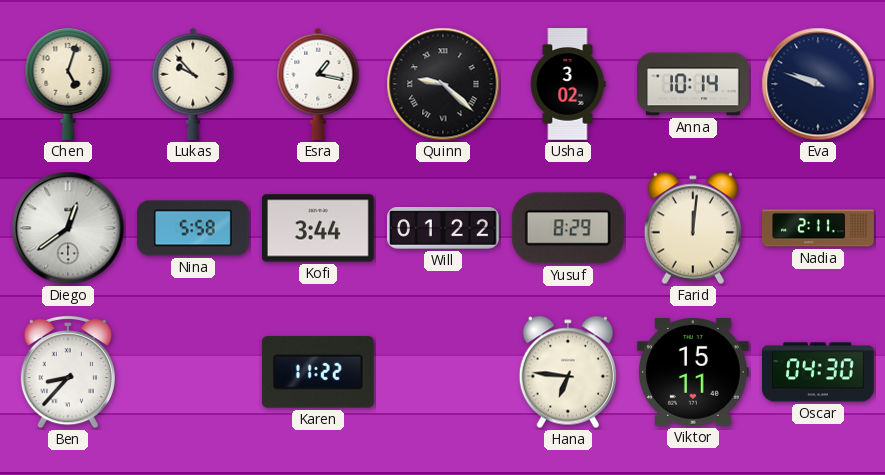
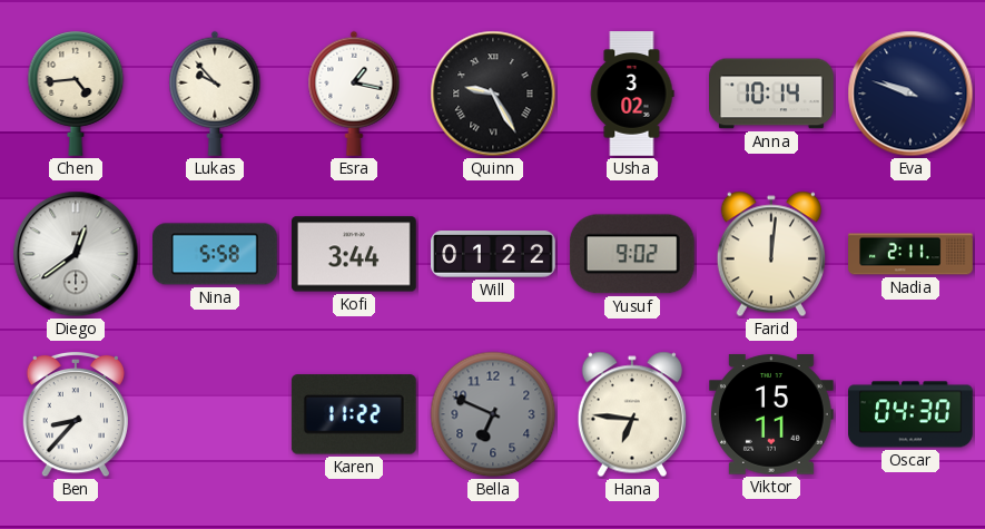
Chen: 5:03 -> 4:44
Quinn: 9:22 -> 9:25
Yusuf: 8:29 -> 9:02
Bella: none -> 6:49
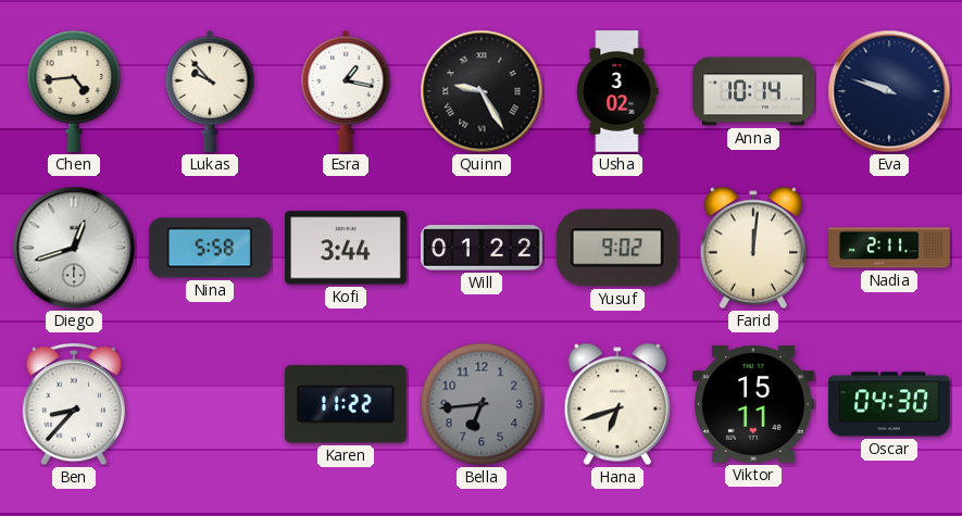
Diego: 12:39 -> 12:42
Bella: 6:49 -> 6:44
Hana: 6:46 -> 6:42
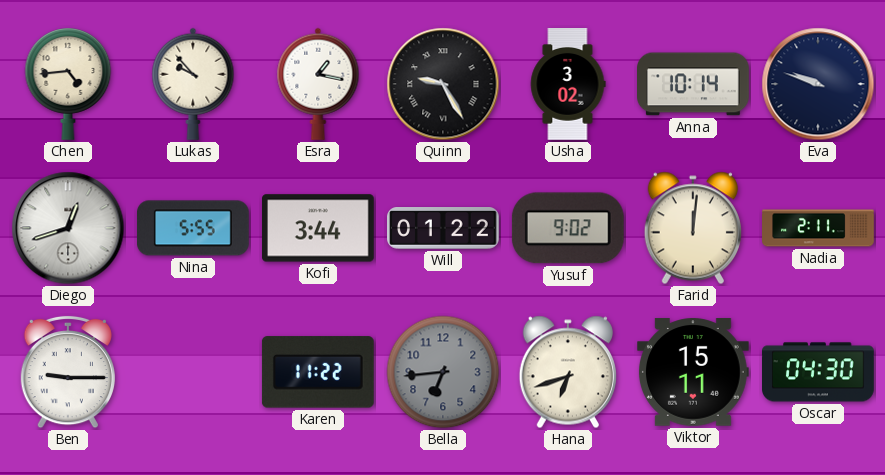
Nina: 5:58 -> 5:55
Ben: 8:37 -> 9:15
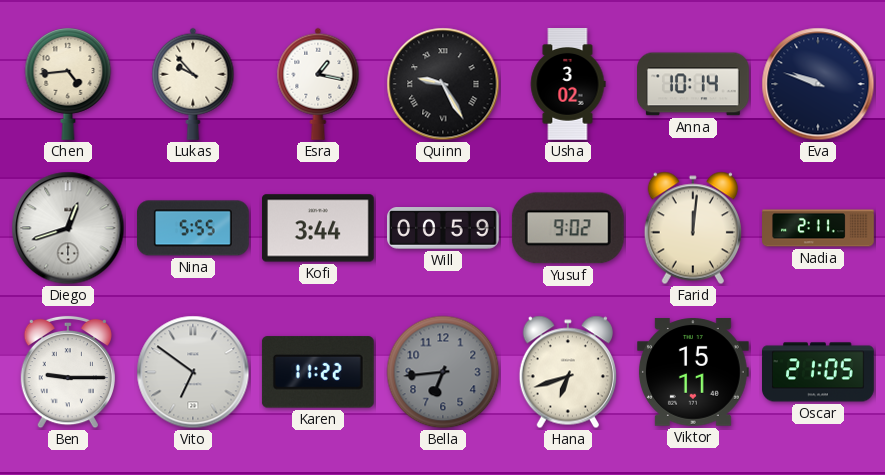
Will: 01:22 -> 00:59
Vito: none -> 6:51
Oscar: 04:30 -> 21:05
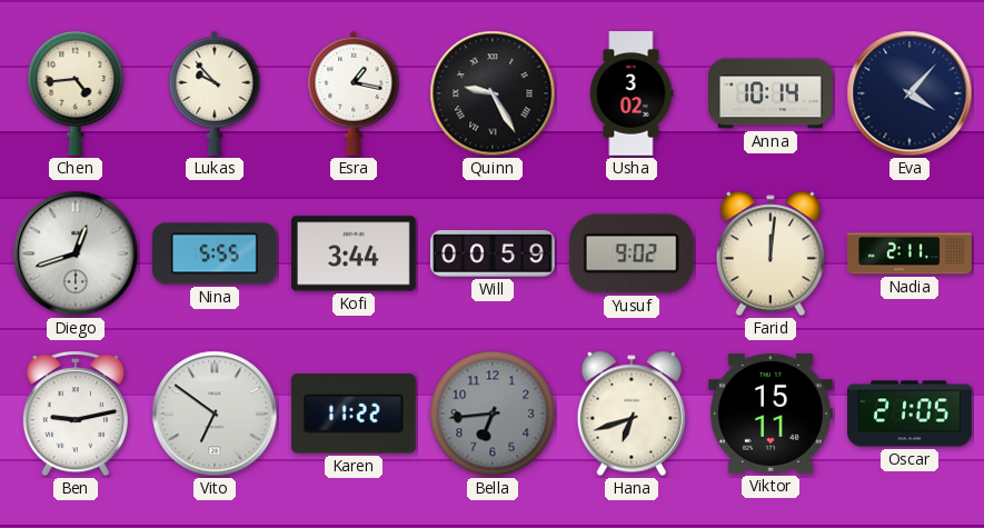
Eva: 9:48 -> 4:07
Ben: 9:15 -> 9:13
